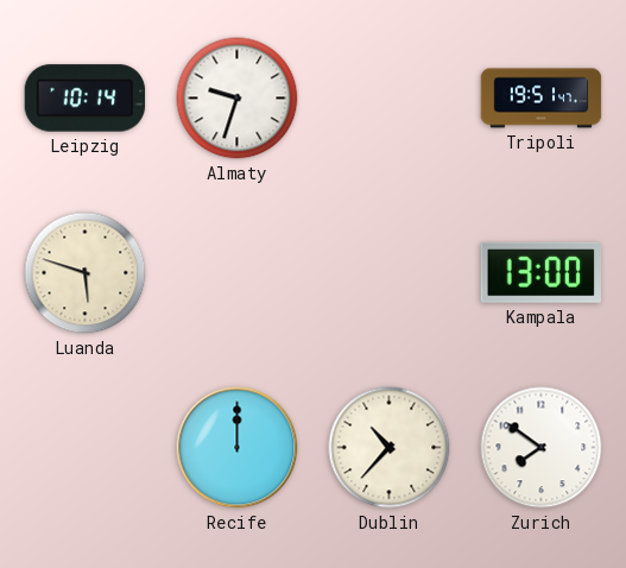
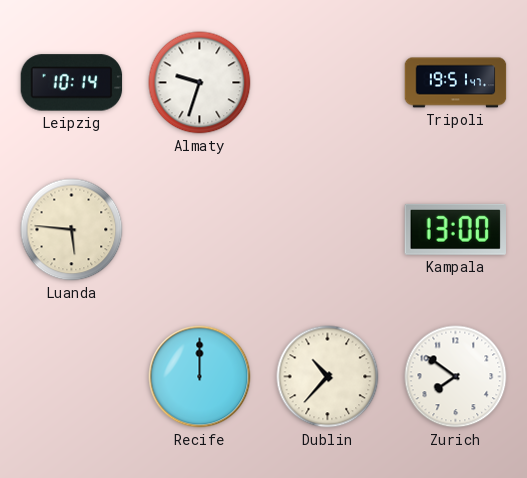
Luanda: 5:48 -> 5:46
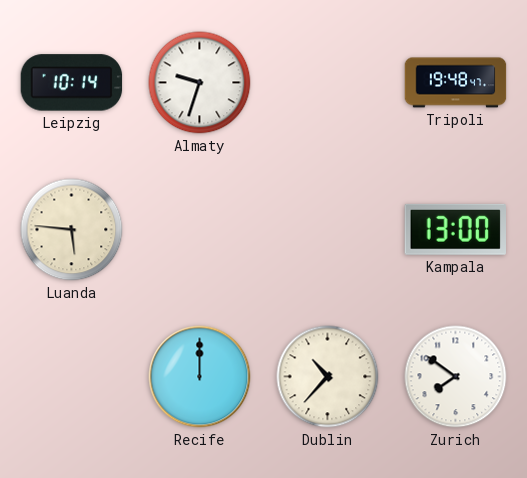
Tripoli: 19:51 -> 19:48
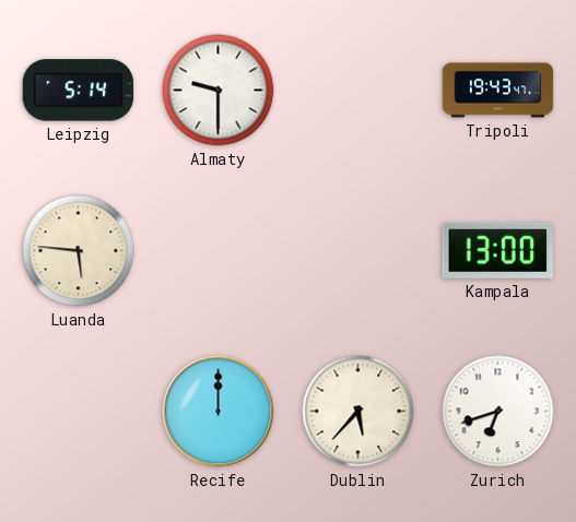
Leipzig: 10:14 -> 5:14
Almaty: 9:33 -> 9:30
Tripoli: 19:48 -> 19:43
Dublin: 10:37 -> 5:37
Zurich: 7:51 -> 6:42
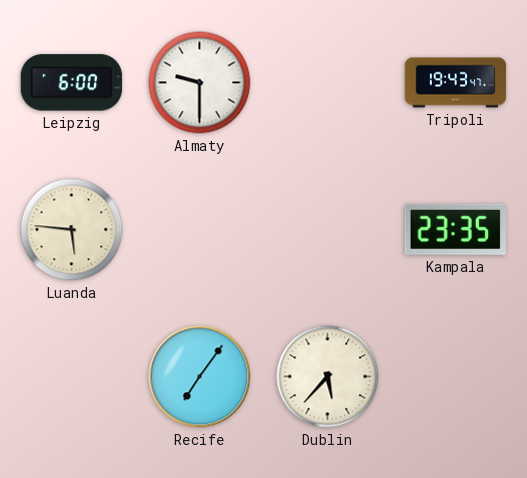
Leipzig: 5:14 -> 6:00
Kampala: 13:00 -> 23:35
Recife: 12:00 -> 7:06
Zurich: 6:42 -> none
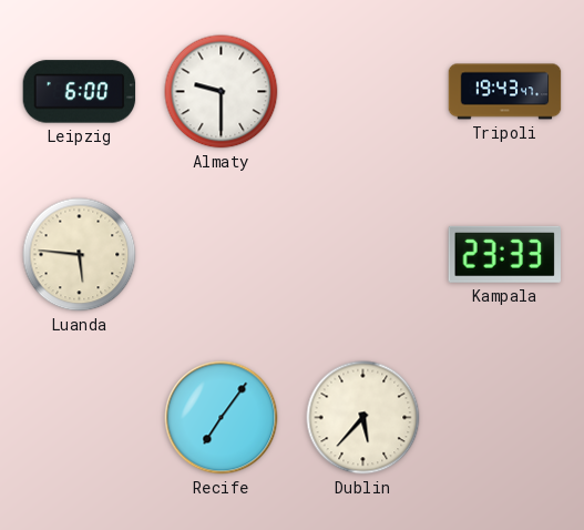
Kampala: 23:35 -> 23:33
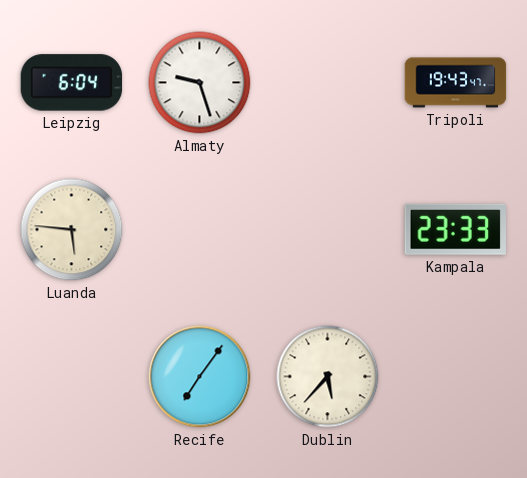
Leipzig: 6:00 -> 6:04
Almaty: 9:30 -> 9:27
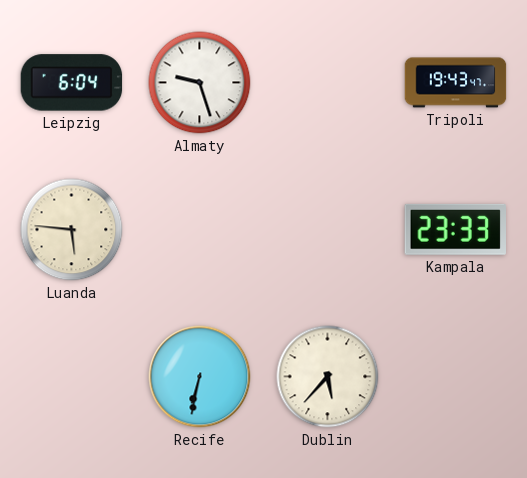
Recife: 7:06 -> 6:32
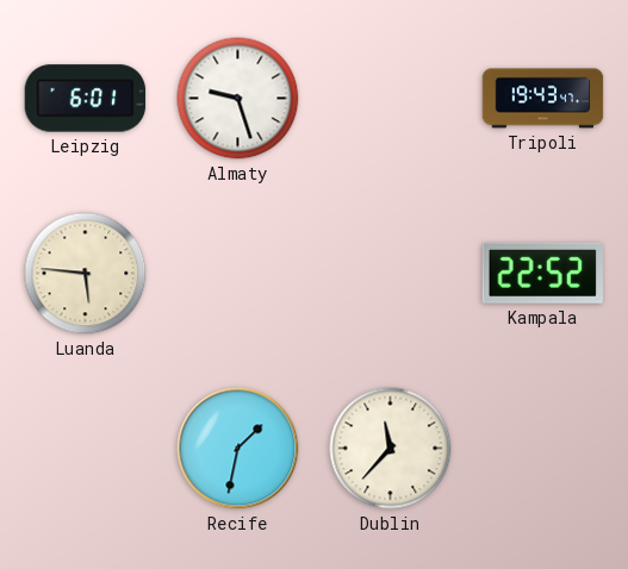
Leipzig: 6:04 -> 6:01
Kampala: 23:33 -> 22:52
Recife: 6:32 -> 1:32
Dublin: 5:37 -> 11:37
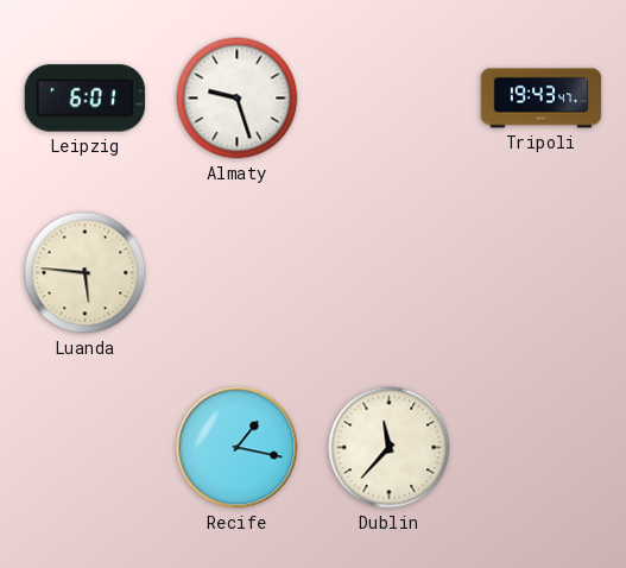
Kampala: 22:52 -> none
Recife: 1:32 -> 1:17
